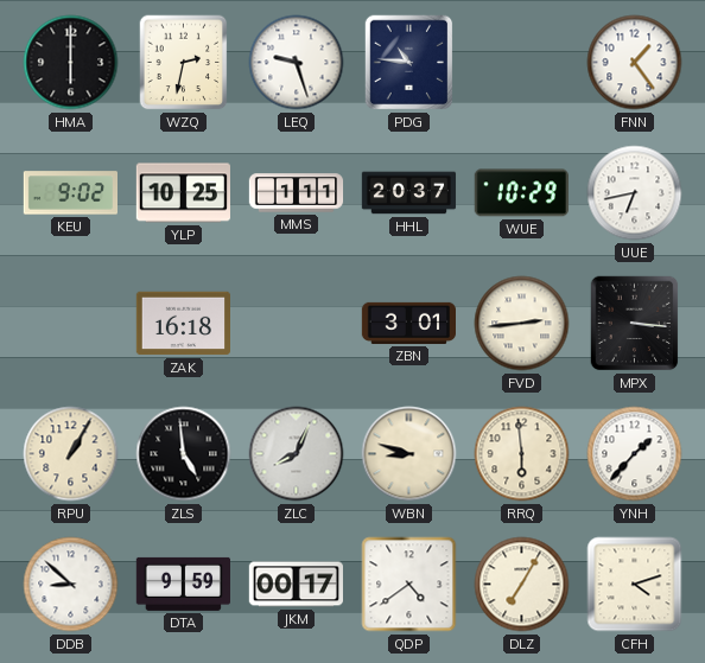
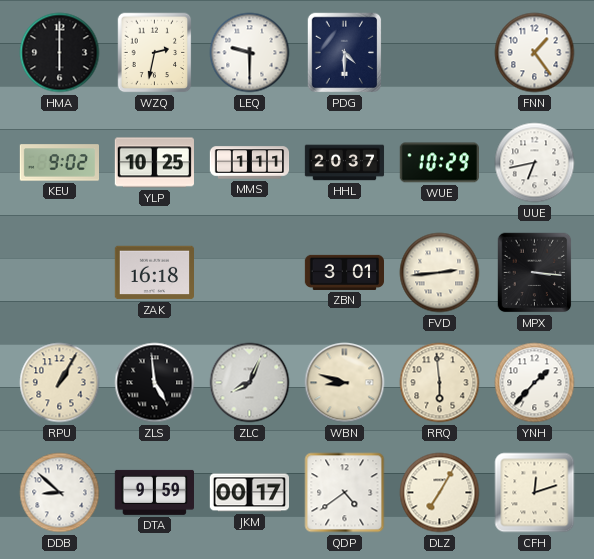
LEQ: 9:27 -> 9:30
PDG: 10:46 -> 4:30
CFH: 4:12 -> 12:12
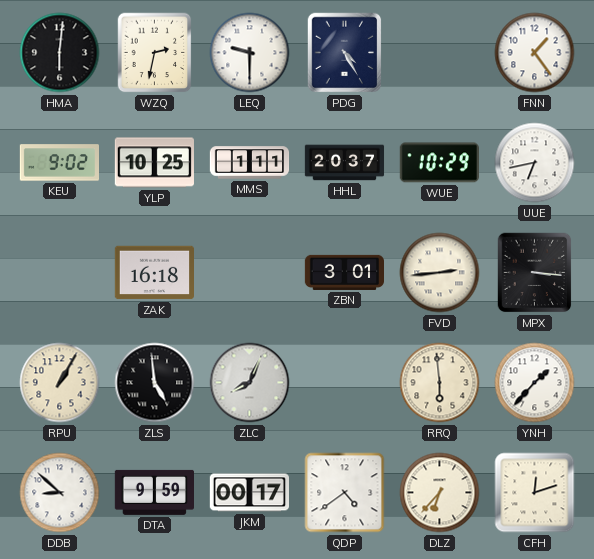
HMA: 6:00 -> 6:01
PDG: 4:30 -> 4:25
WBN: 8:48 -> none
DLZ: 7:05 -> 6:37
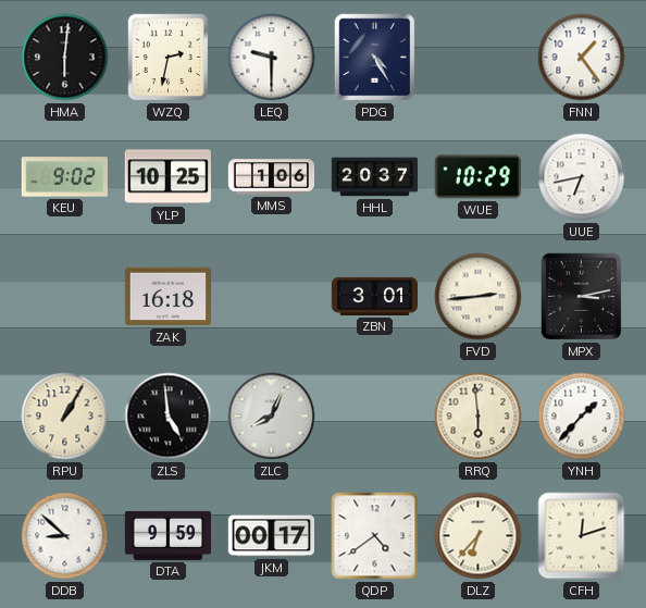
MMS: 1:11 -> 1:06
MPX: 3:16 -> 3:13
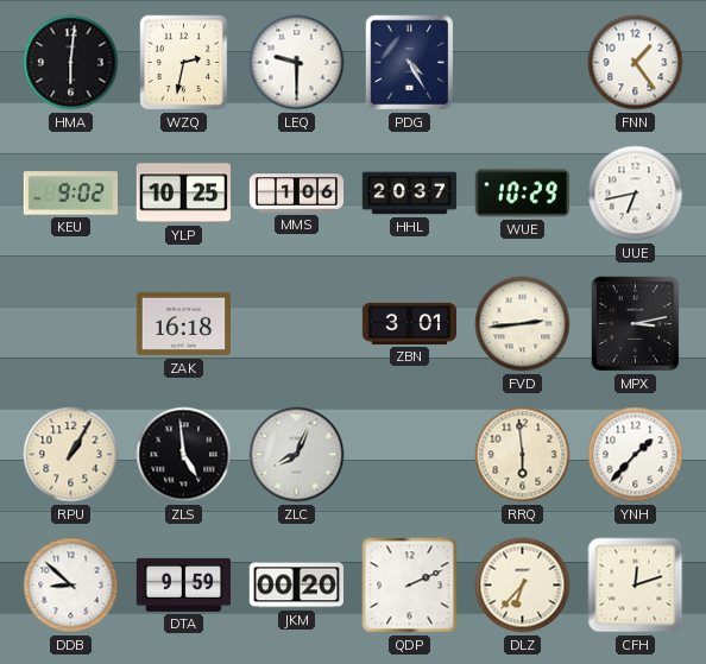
JKM: 00:17 -> 00:20
QDP: 4:39 -> 2:11
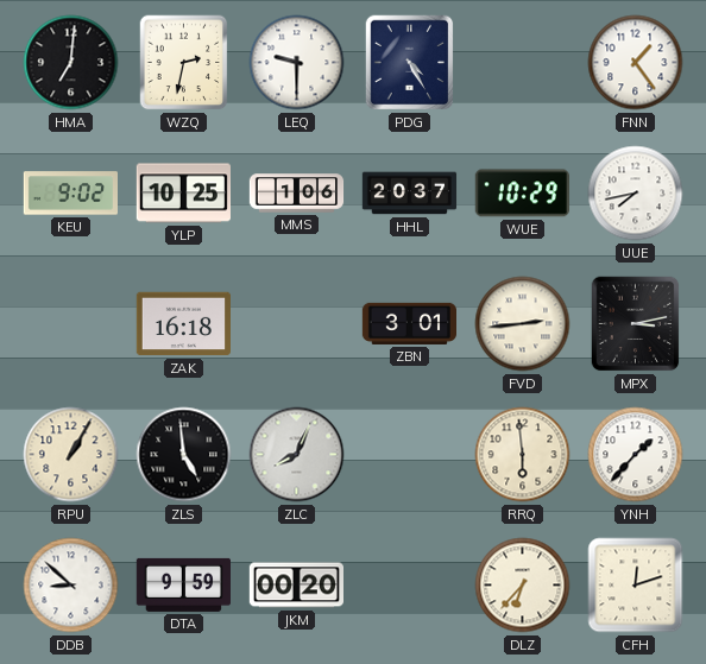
HMA: 6:01 -> 7:01
UUE: 6:43 -> 7:43
QDP: 2:11 -> none
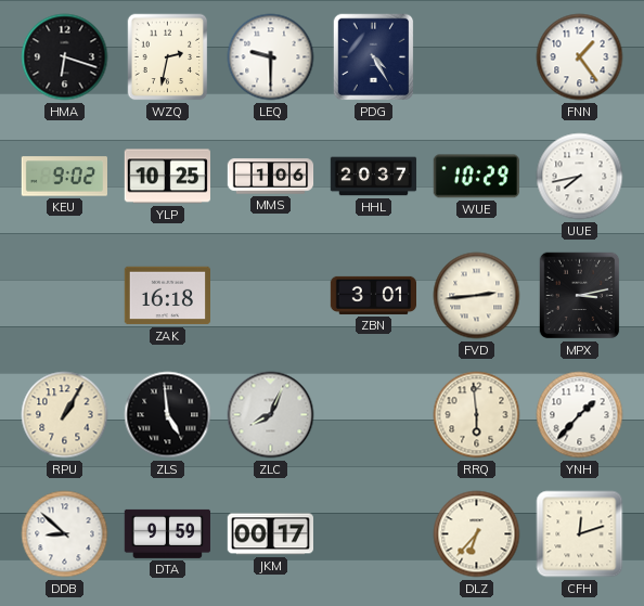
HMA: 7:01 -> 6:18
JKM: 00:20 -> 00:17
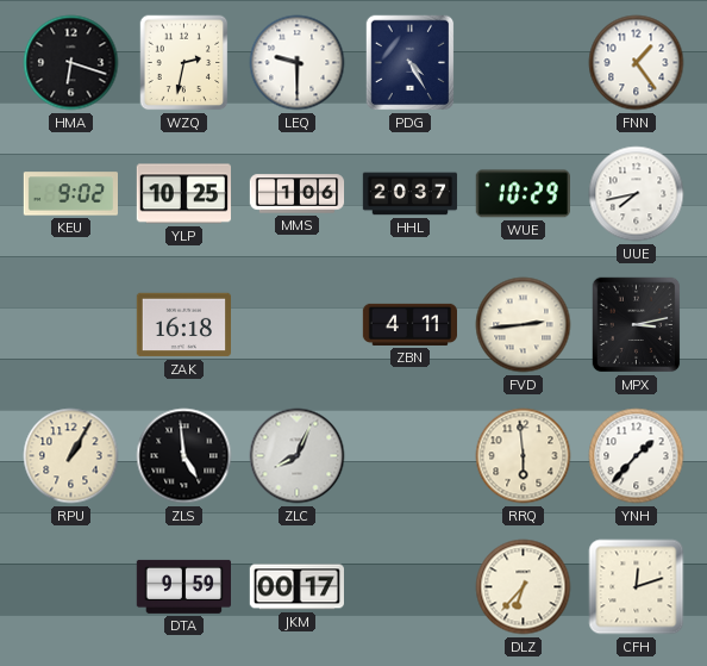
ZBN: 3:01 -> 4:11
DDB: 8:52 -> none
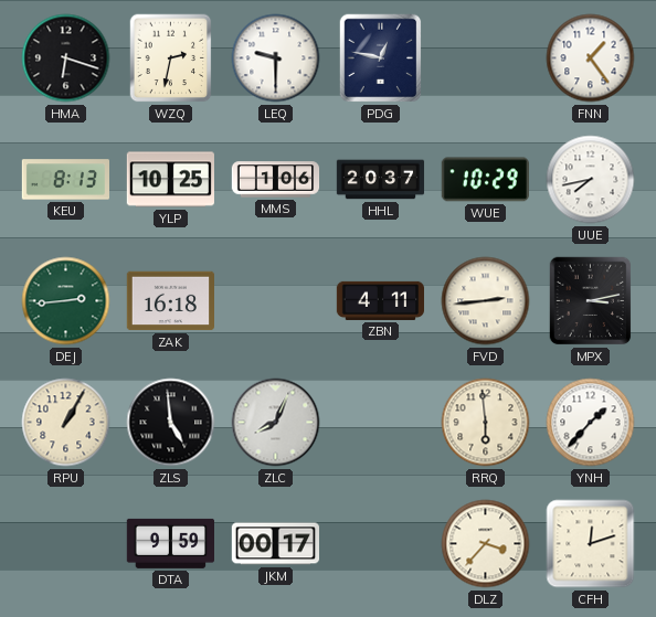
PDG: 4:25 -> 12:47
KEU: 9:02 -> 8:13
DEJ: none -> 2:44
DLZ: 6:37 -> 3:37
